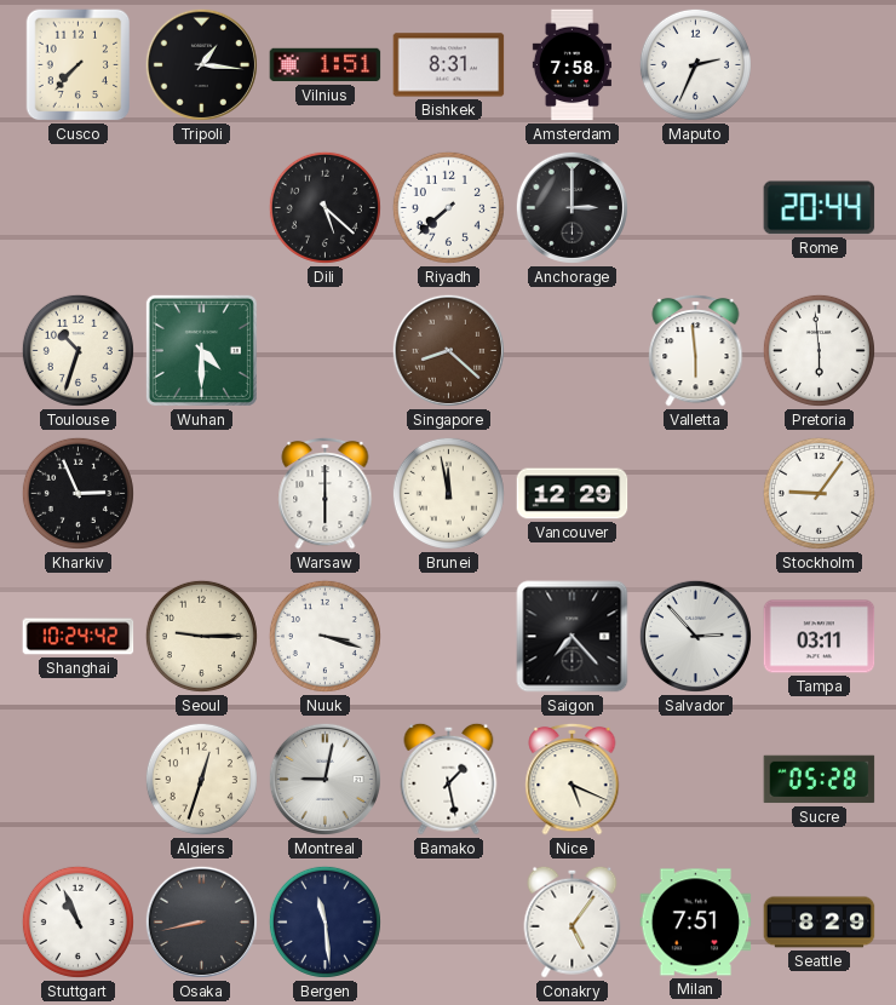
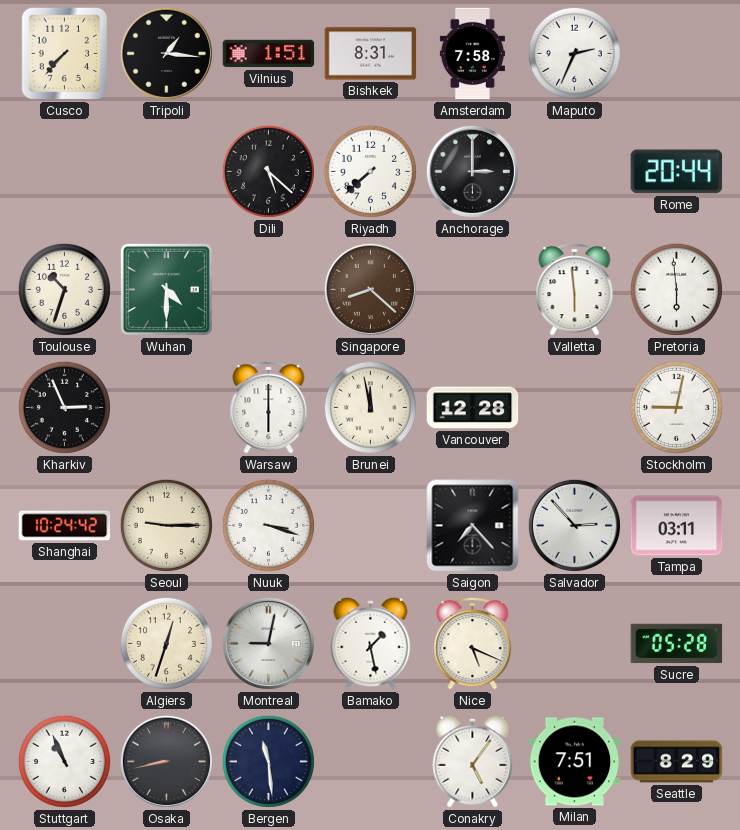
Vancouver: 12:29 -> 12:28
Stockholm: 9:06 -> 9:02
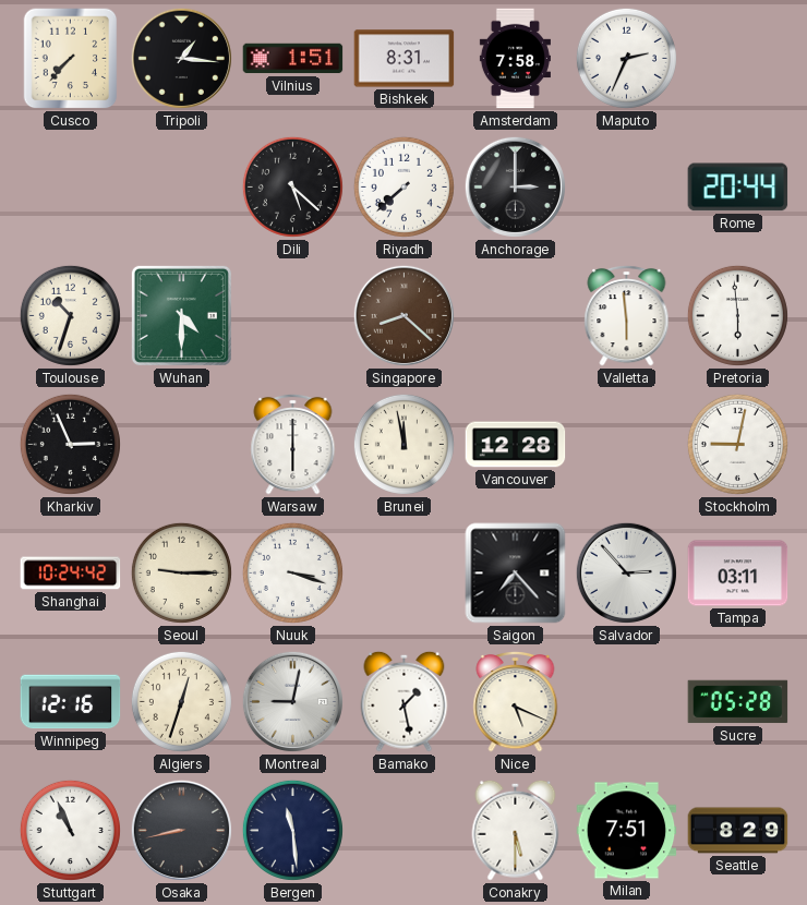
Winnipeg: none -> 12:16
Conakry: 5:06 -> 5:30
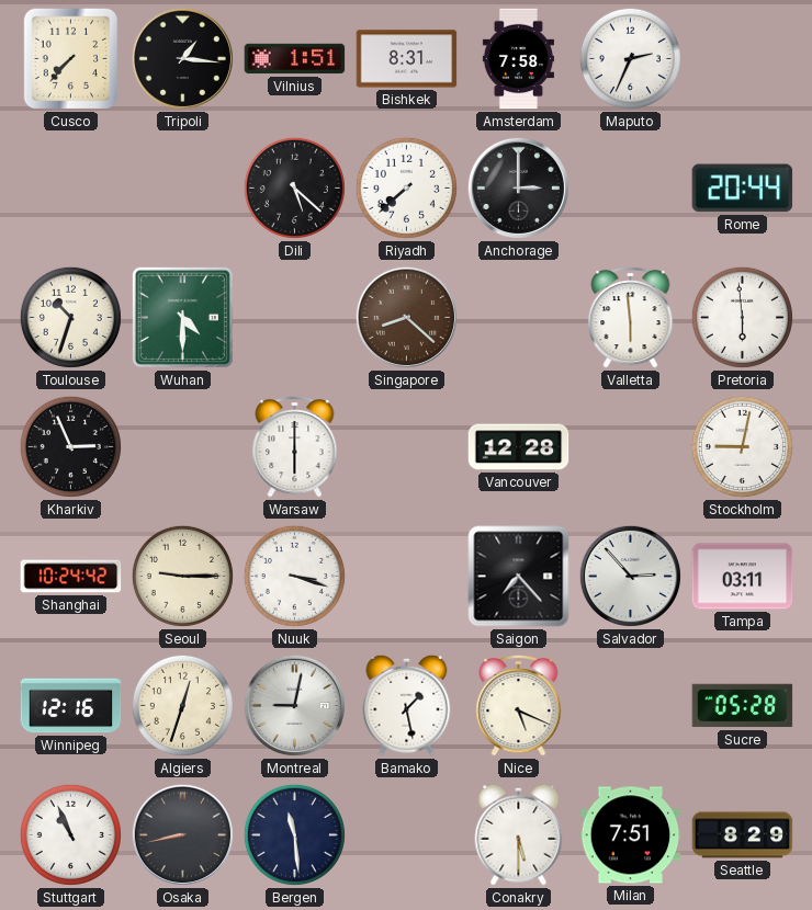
Brunei: 11:58 -> none
